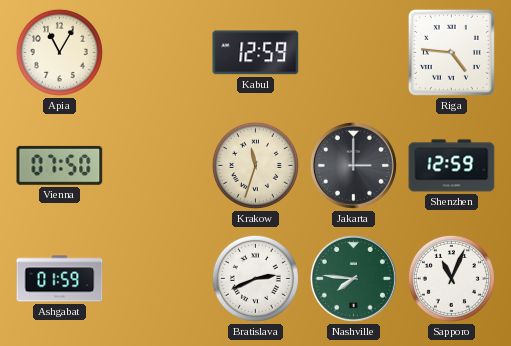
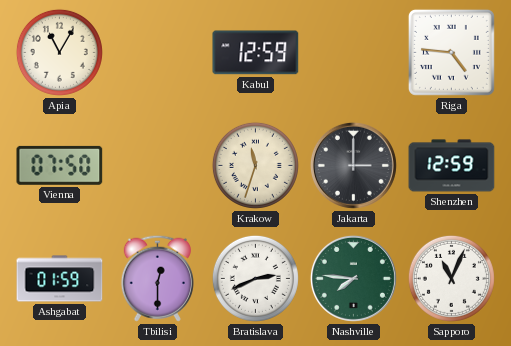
Tbilisi: none -> 12:30
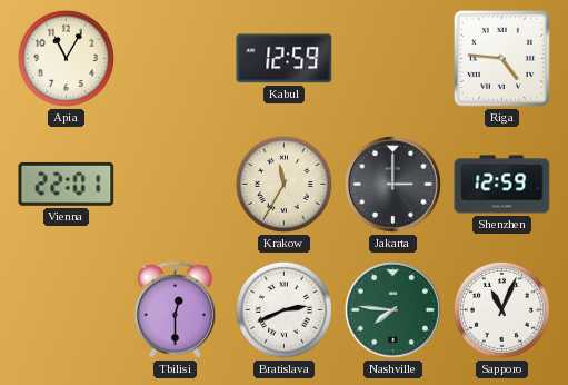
Vienna: 07:50 -> 22:01
Krakow: 11:33 -> 11:35
Ashgabat: 01:59 -> none
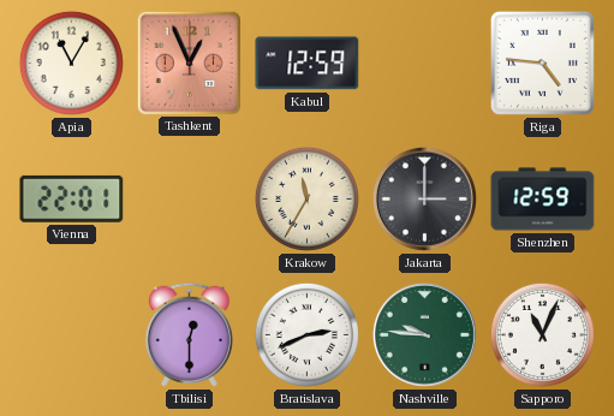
Tashkent: none -> 12:56
Nashville: 7:46 -> 9:46
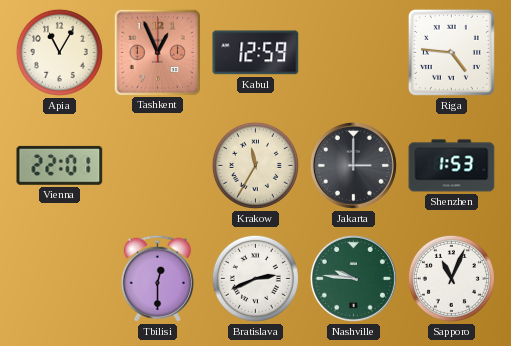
Shenzhen: 12:59 -> 1:53
